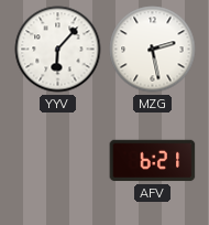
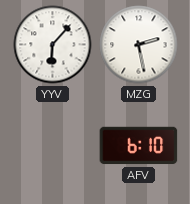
AFV: 6:21 -> 6:10
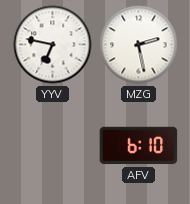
YYV: 6:07 -> 6:47
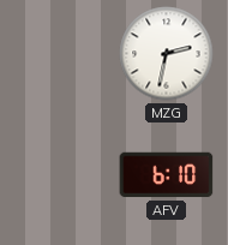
YYV: 6:47 -> none
MZG: 2:28 -> 2:32
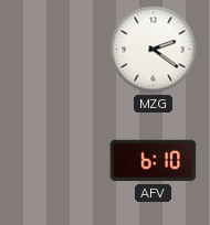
MZG: 2:32 -> 2:21
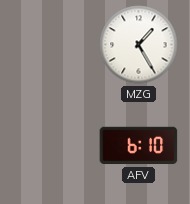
MZG: 2:21 -> 1:25
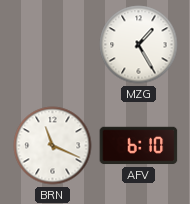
BRN: none -> 11:19
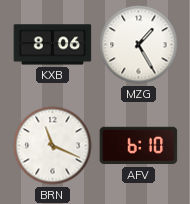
KXB: none -> 8:06
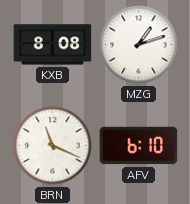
KXB: 8:06 -> 8:08
MZG: 1:25 -> 1:12
